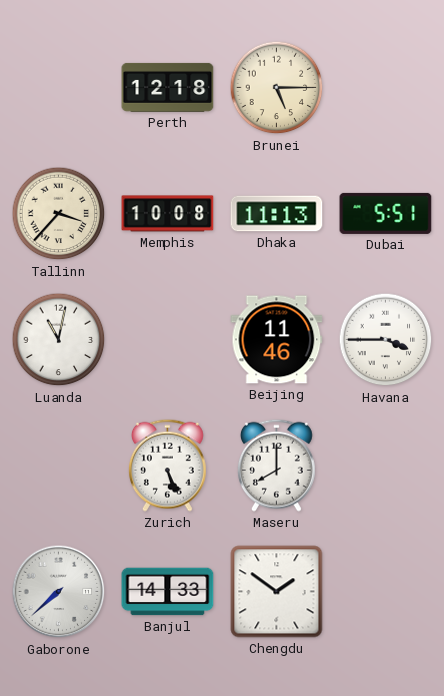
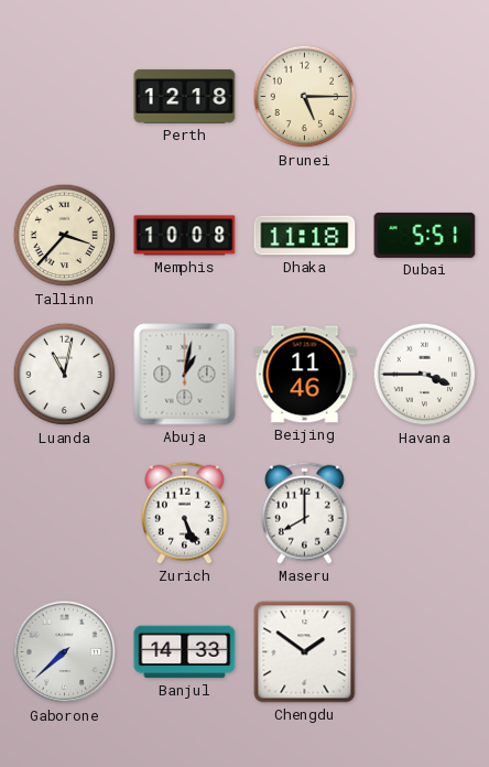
Dhaka: 11:13 -> 11:18
Abuja: none -> 1:02
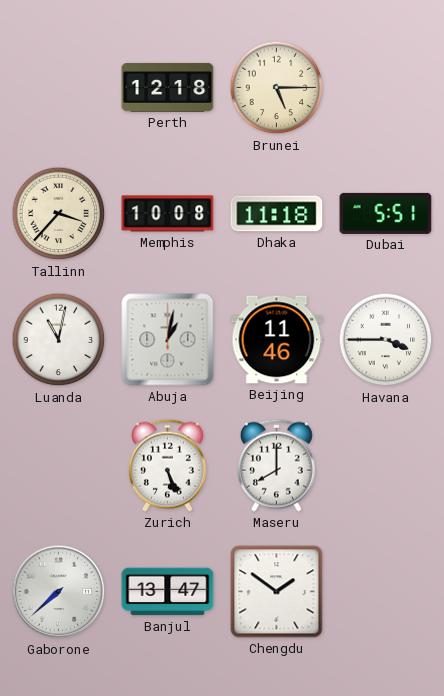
Banjul: 14:33 -> 13:47
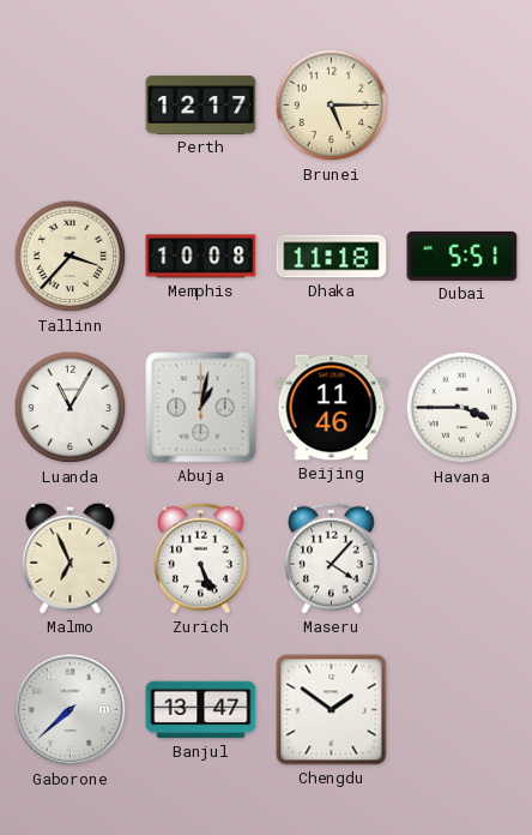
Perth: 12:18 -> 12:17
Luanda: 11:02 -> 11:05
Malmo: none -> 6:56
Maseru: 8:00 -> 4:07
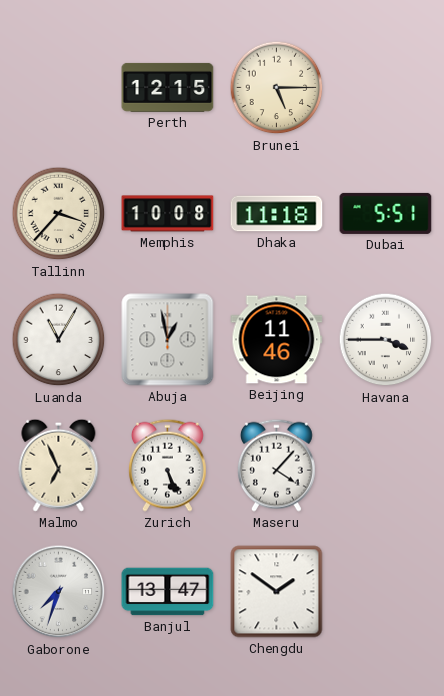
Perth: 12:17 -> 12:15
Abuja: 1:02 -> 12:58
Gaborone: 7:38 -> 7:33
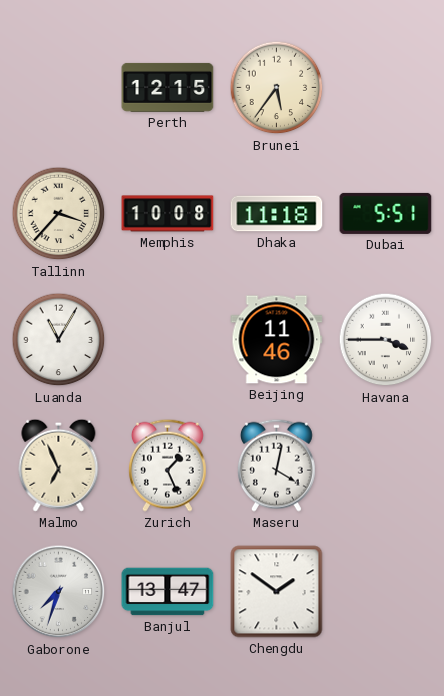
Brunei: 5:15 -> 5:36
Abuja: 12:58 -> none
Zurich: 5:26 -> 1:26
Maseru: 4:07 -> 4:02
